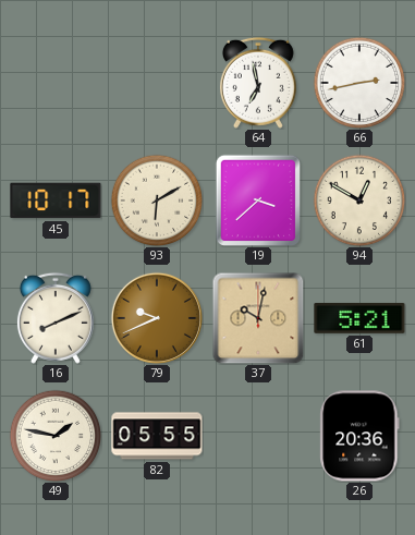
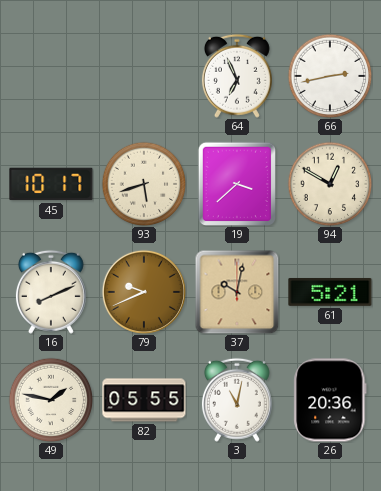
64: 6:58 -> 6:56
93: 6:10 -> 5:42
3: none -> 11:02
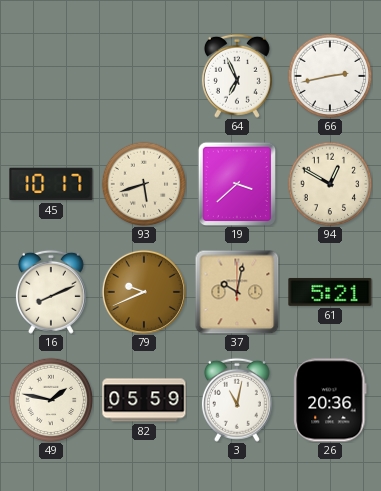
82: 05:55 -> 05:59
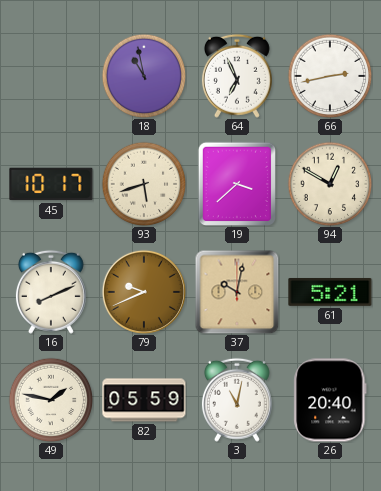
18: none -> 10:58
26: 20:36 -> 20:40
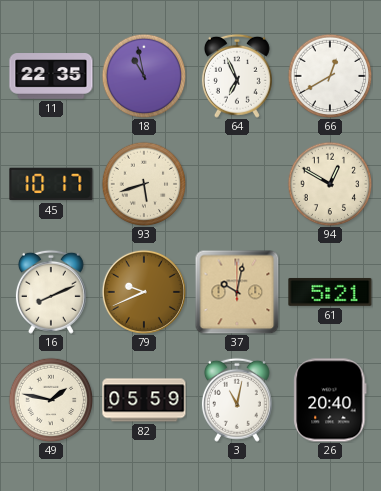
11: none -> 22:35
66: 2:43 -> 12:40
19: 3:38 -> none
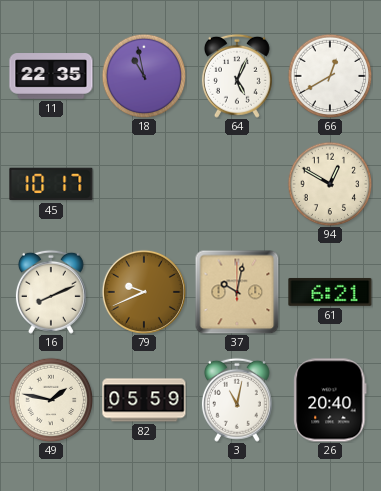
64: 6:56 -> 5:04
93: 5:42 -> none
61: 5:21 -> 6:21
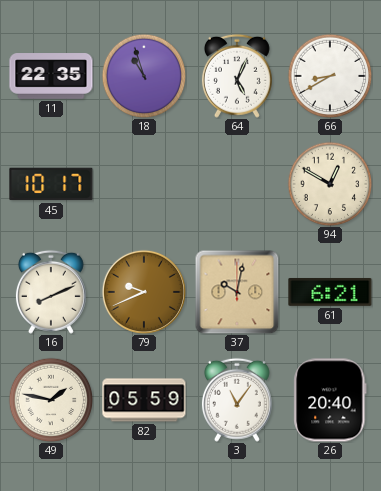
18: 10:58 -> 10:57
66: 12:40 -> 8:40
3: 11:02 -> 11:06
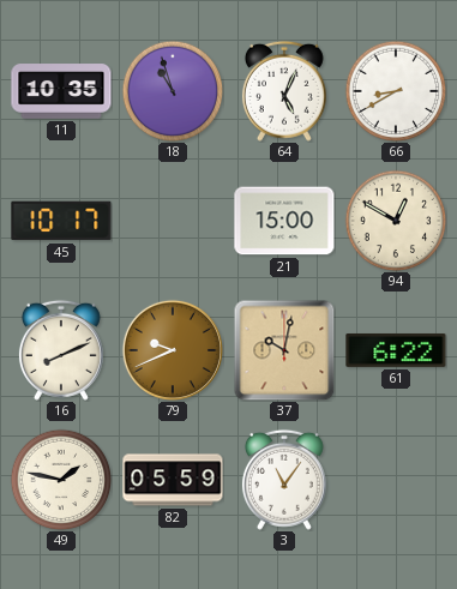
11: 22:35 -> 10:35
21: none -> 15:00
61: 6:21 -> 6:22
26: 20:40 -> none
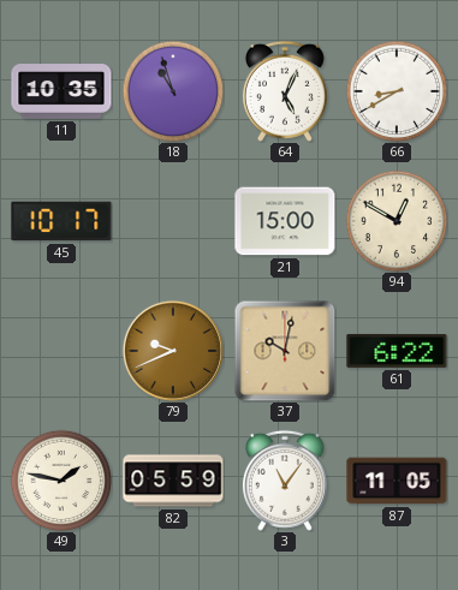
16: 8:11 -> none
87: none -> 11:05
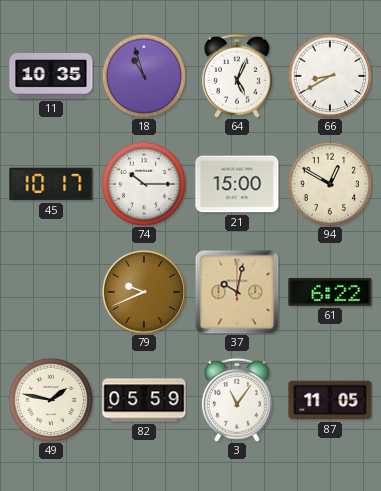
74: none -> 10:15
